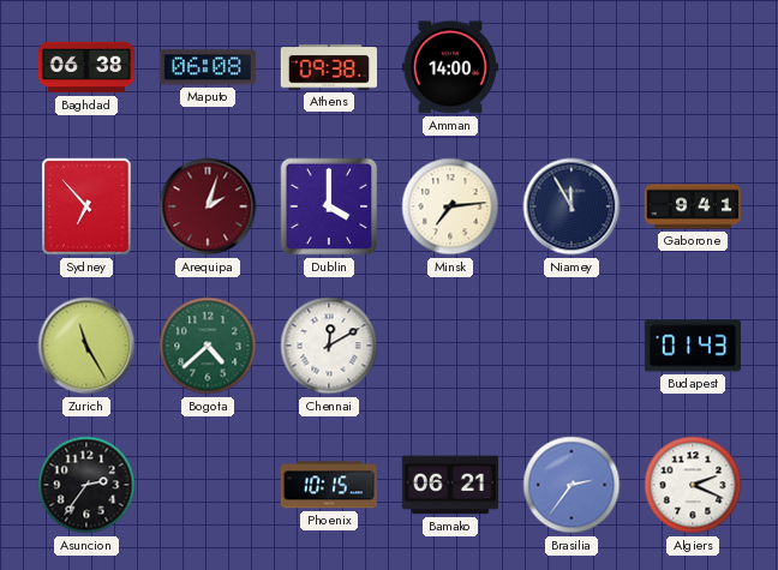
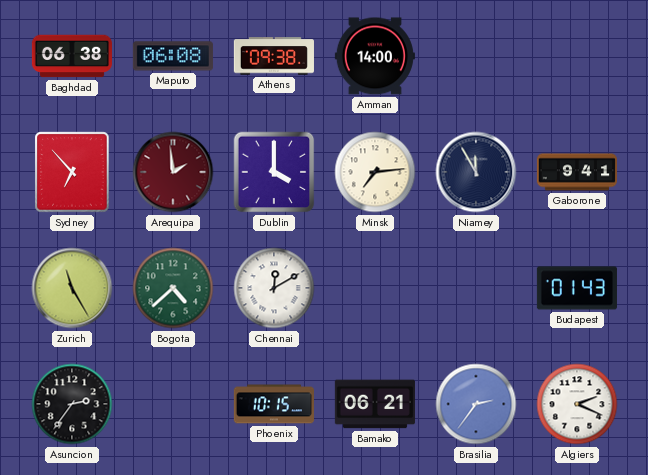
Arequipa: 2:03 -> 1:59
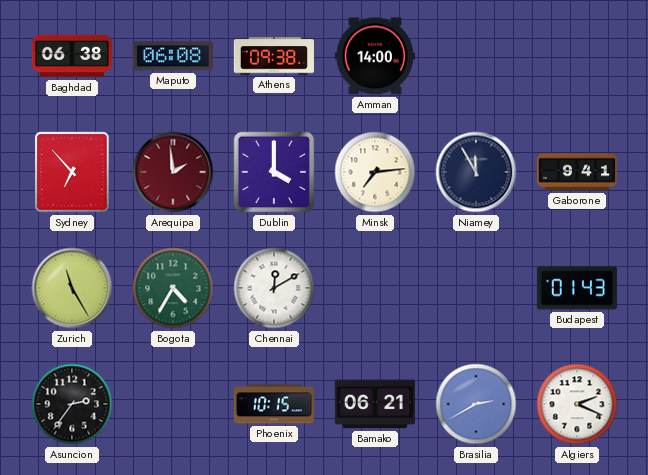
Bogota: 4:38 -> 4:35
Brasilia: 2:36 -> 2:40
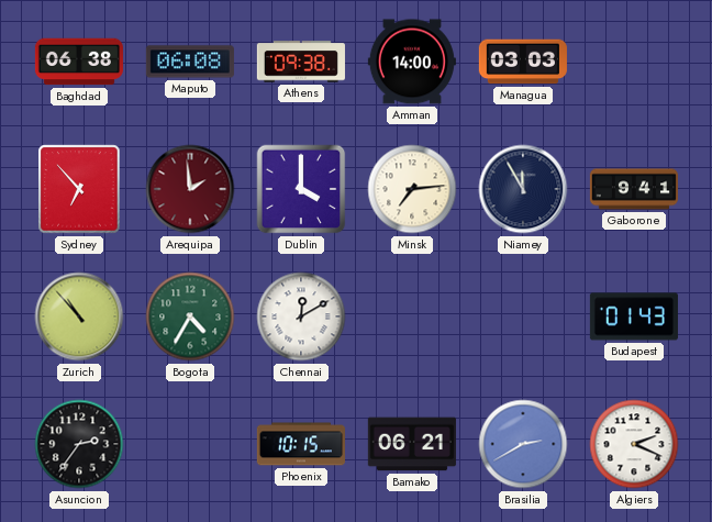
Managua: none -> 03:03
Zurich: 11:25 -> 10:53
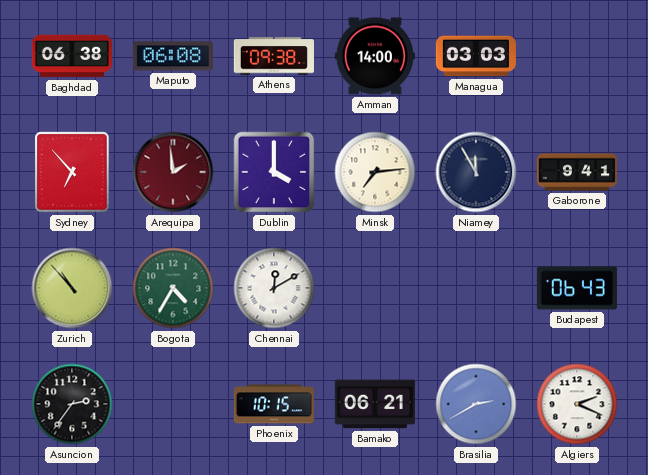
Budapest: 01:43 -> 06:43
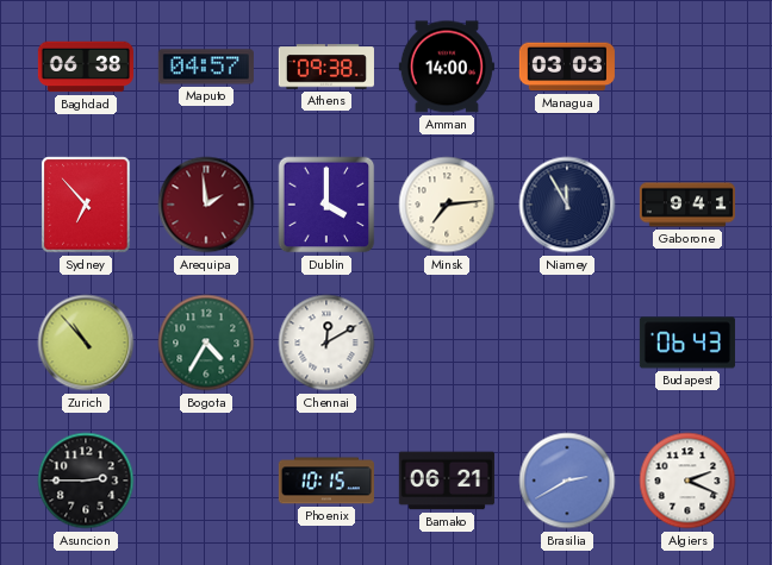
Maputo: 06:08 -> 04:57
Asuncion: 2:36 -> 2:45
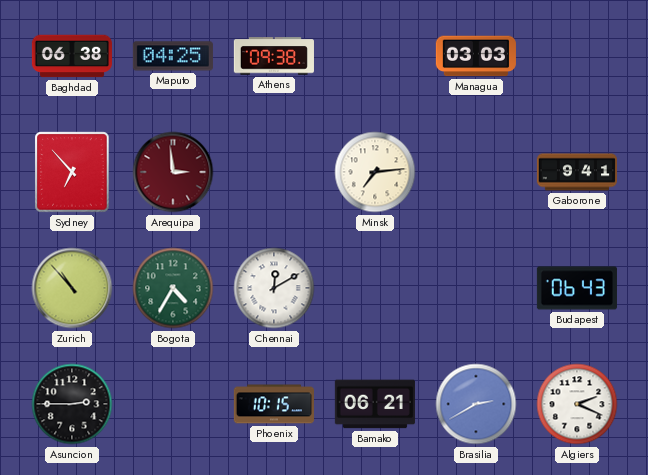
Maputo: 04:57 -> 04:25
Amman: 14:00 -> none
Arequipa: 1:59 -> 2:59
Dublin: 4:00 -> none
Niamey: 11:55 -> none
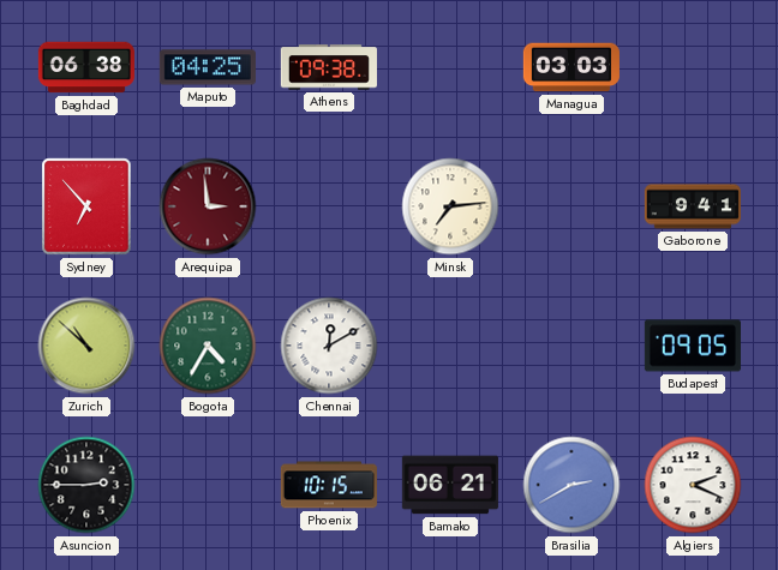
Zurich: 10:53 -> 10:52
Budapest: 06:43 -> 09:05
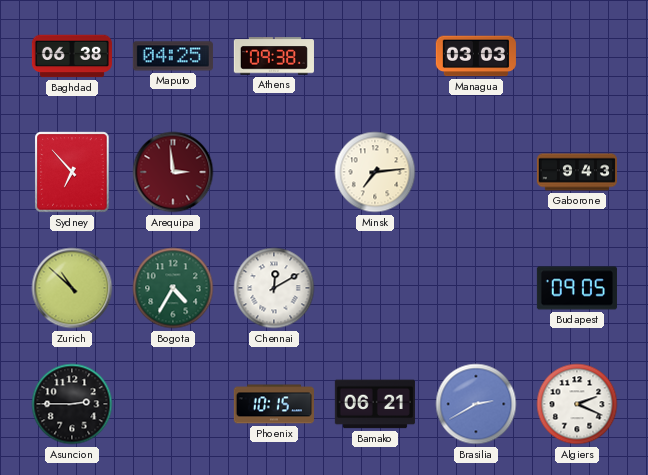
Gaborone: 9:41 -> 9:43
